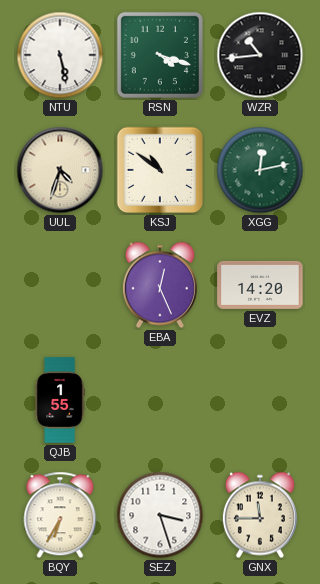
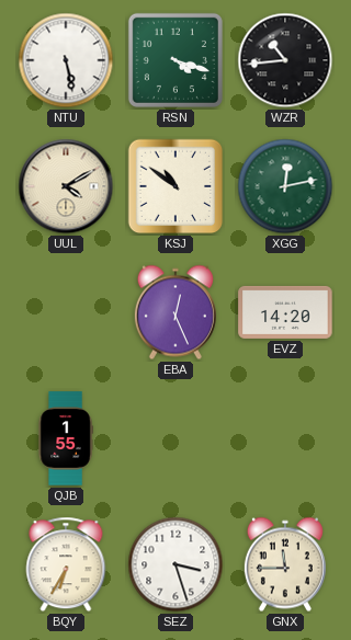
UUL: 4:33 -> 4:10
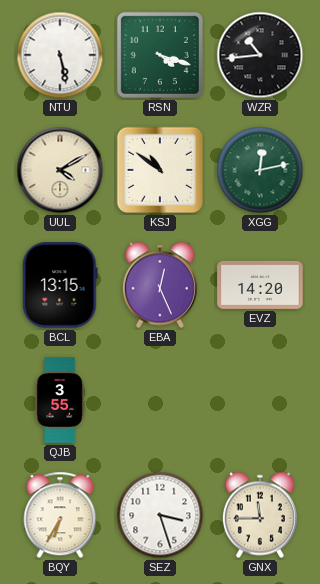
BCL: none -> 13:15
QJB: 1:55 -> 3:55
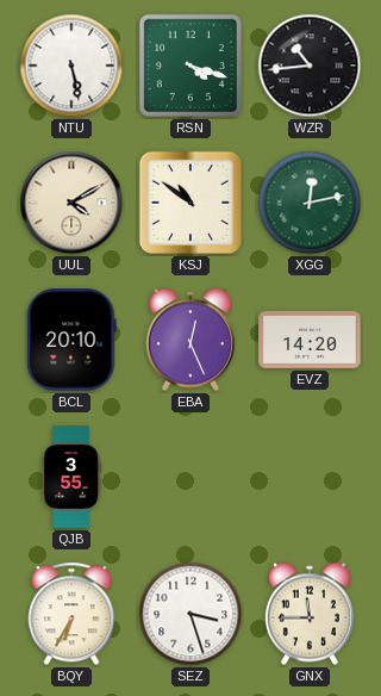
BCL: 13:15 -> 20:10
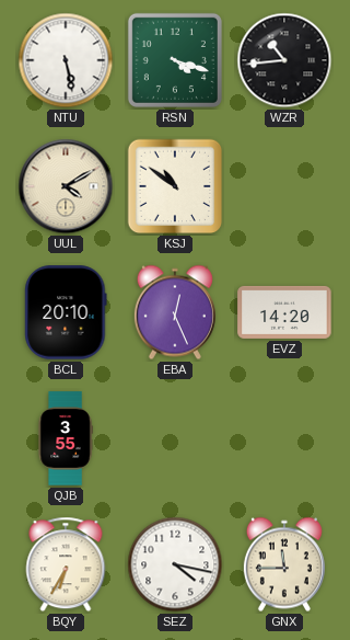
XGG: 12:13 -> none
SEZ: 3:27 -> 4:17
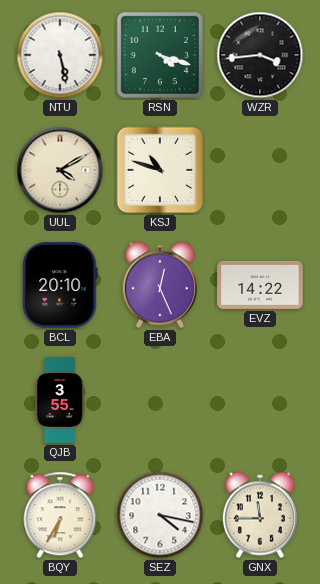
WZR: 10:44 -> 3:44
KSJ: 10:51 -> 10:48
EVZ: 14:20 -> 14:22
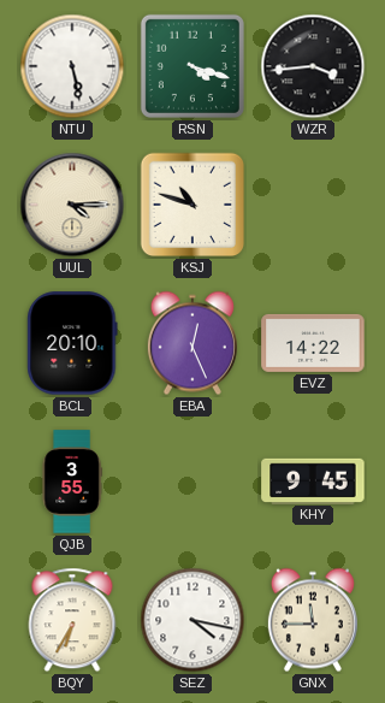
UUL: 4:10 -> 4:15
KHY: none -> 9:45
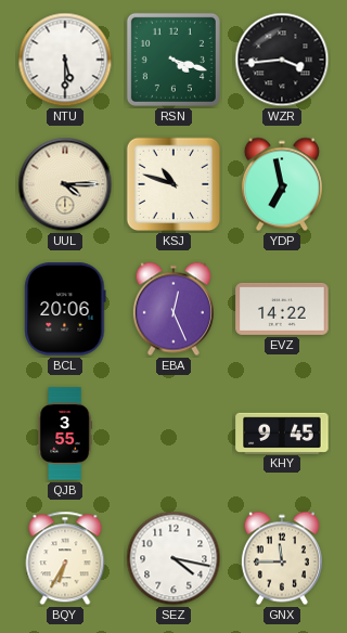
NTU: 5:28 -> 5:30
YDP: none -> 6:58
BCL: 20:10 -> 20:06
